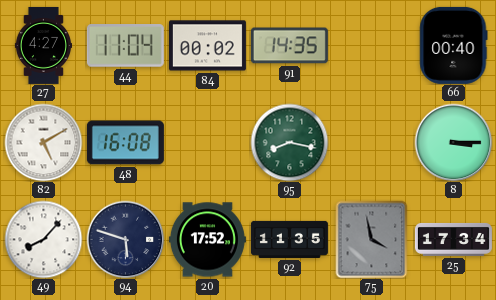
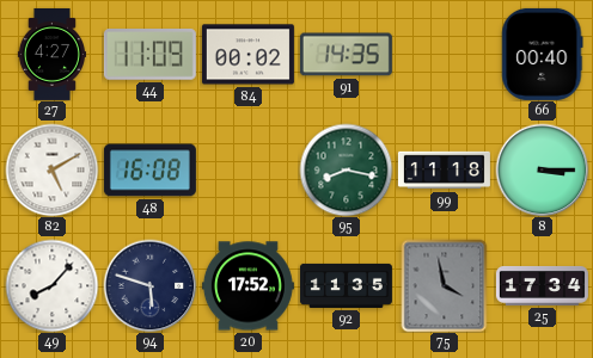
44: 11:04 -> 11:09
99: none -> 11:18
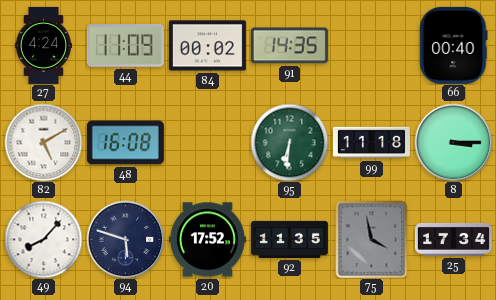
27: 4:27 -> 4:24
95: 8:17 -> 6:31
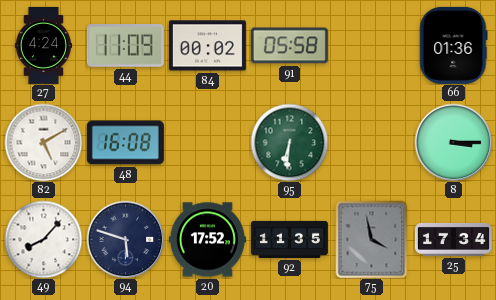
91: 14:35 -> 05:58
66: 00:40 -> 01:36
99: 11:18 -> none
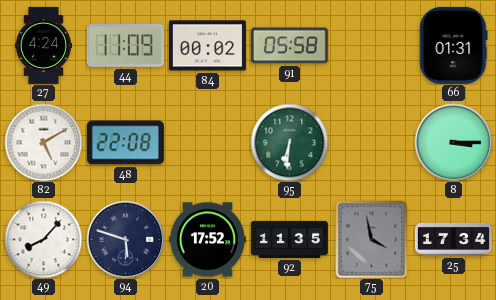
66: 01:36 -> 01:31
48: 16:08 -> 22:08
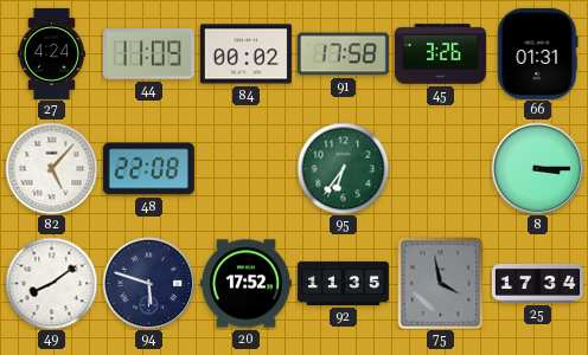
91: 05:58 -> 17:58
45: none -> 3:26
82: 5:10 -> 5:07
95: 6:31 -> 6:36
49: 8:07 -> 8:09
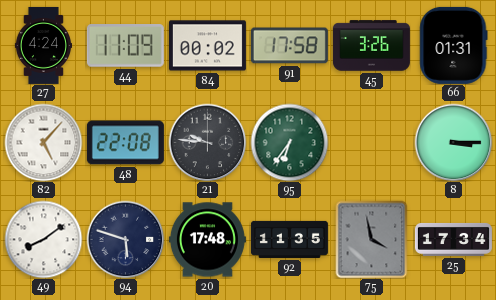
21: none -> 9:46
20: 17:52 -> 17:48
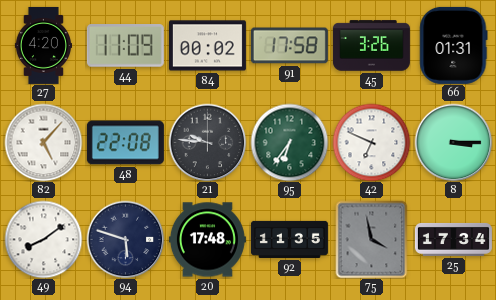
27: 4:24 -> 4:20
42: none -> 6:49
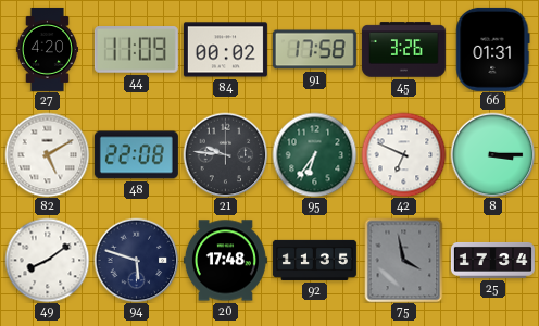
82: 5:07 -> 5:10
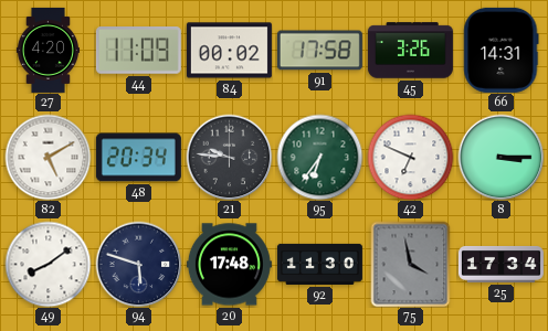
66: 01:31 -> 14:31
48: 22:08 -> 20:34
92: 11:35 -> 11:30
